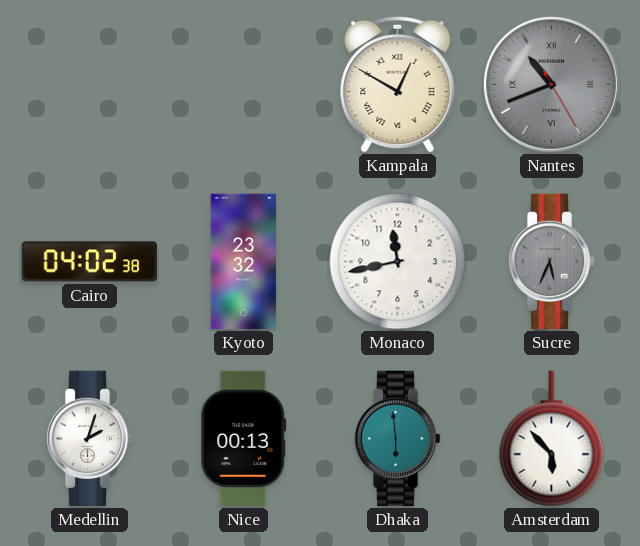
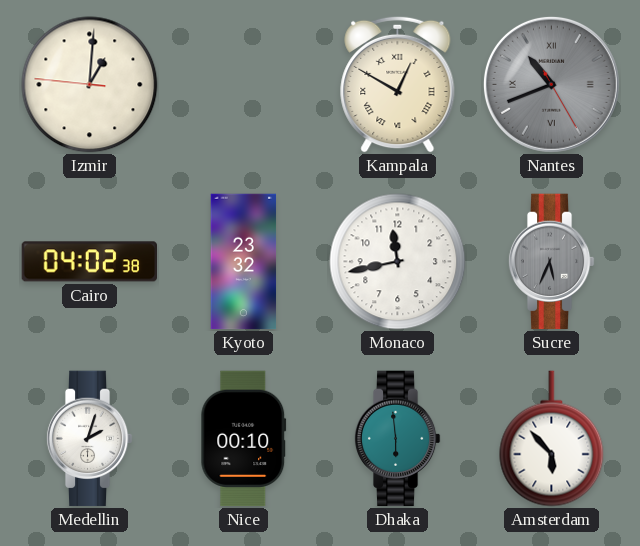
Izmir: none -> 1:00
Nice: 00:13 -> 00:10
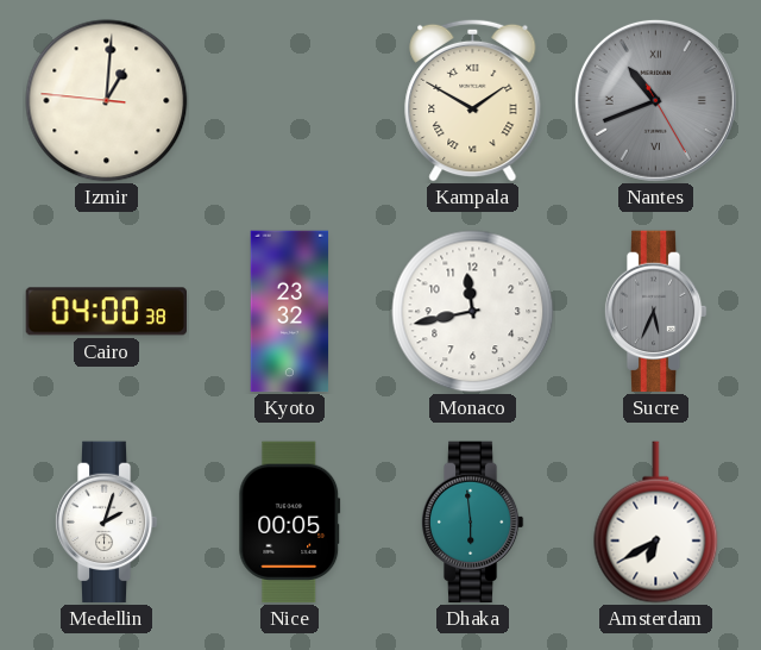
Kampala: 12:50 -> 1:50
Cairo: 04:02 -> 04:00
Nice: 00:10 -> 00:05
Amsterdam: 5:53 -> 6:40
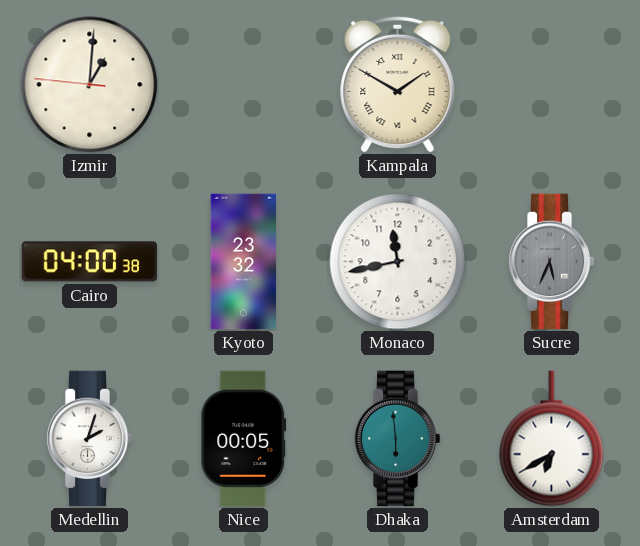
Nantes: 10:41 -> none
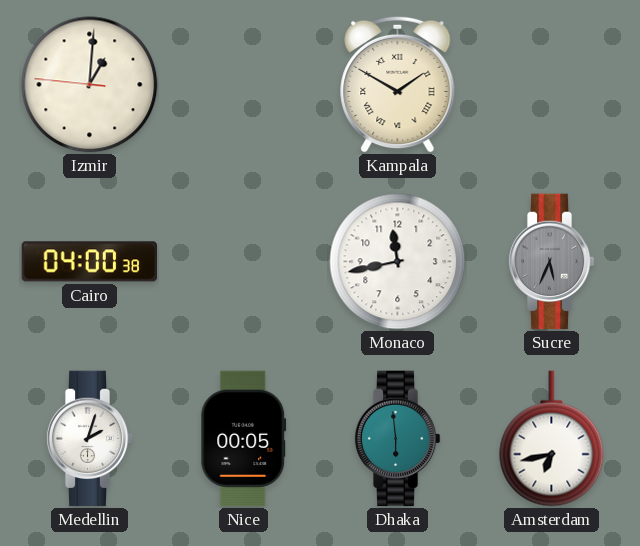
Kyoto: 23:32 -> none
Amsterdam: 6:40 -> 6:43
